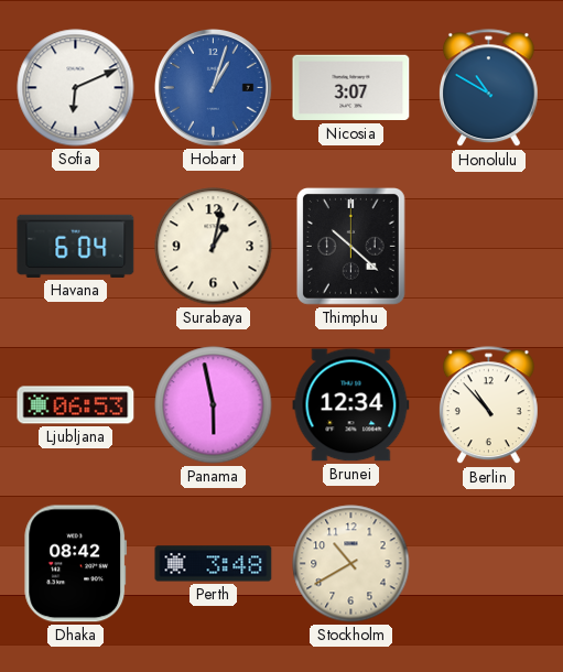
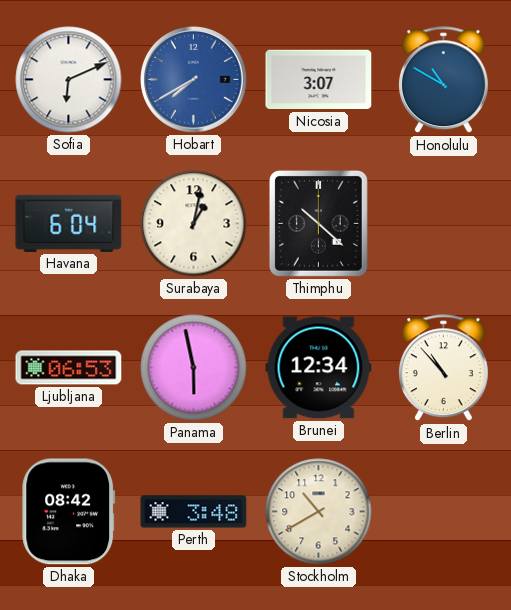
Hobart: 1:03 -> 7:40
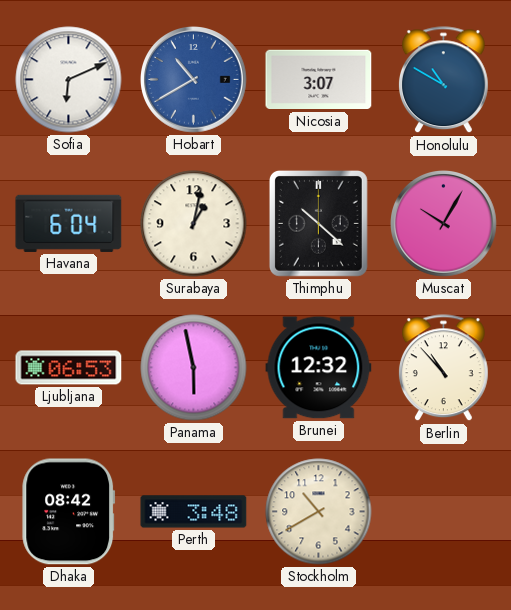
Hobart: 7:40 -> 10:40
Muscat: none -> 10:05
Brunei: 12:34 -> 12:32
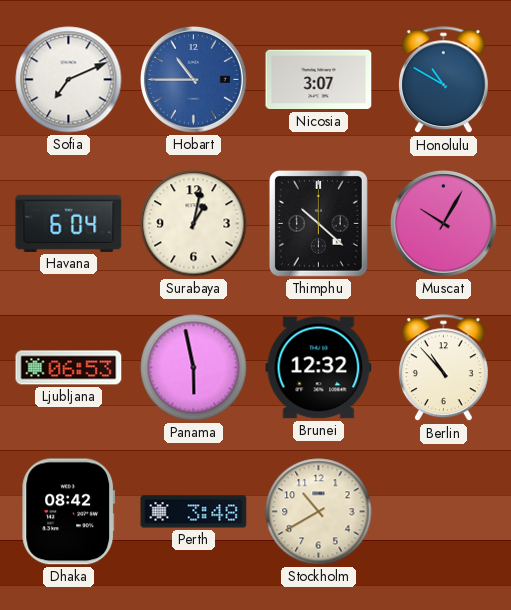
Sofia: 6:11 -> 7:11
Hobart: 10:40 -> 10:45
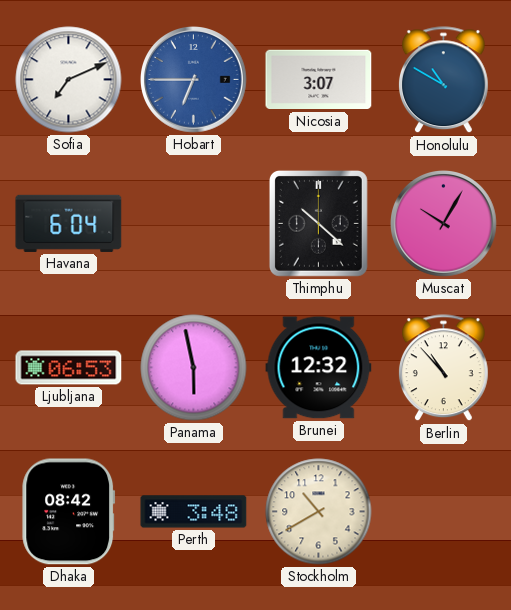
Hobart: 10:45 -> 6:45
Surabaya: 1:02 -> none
